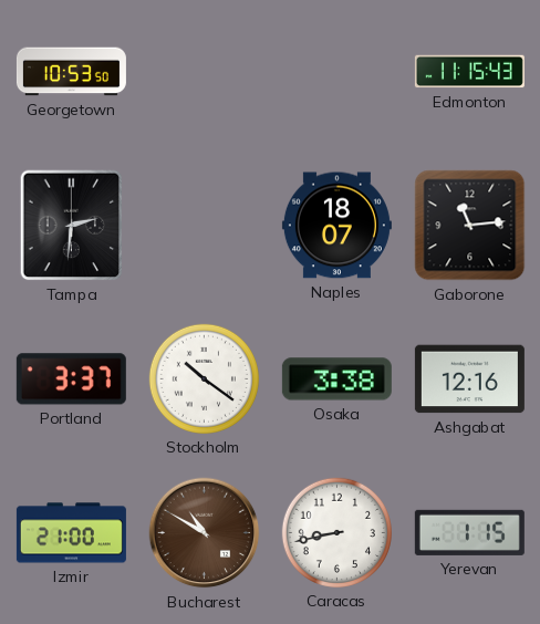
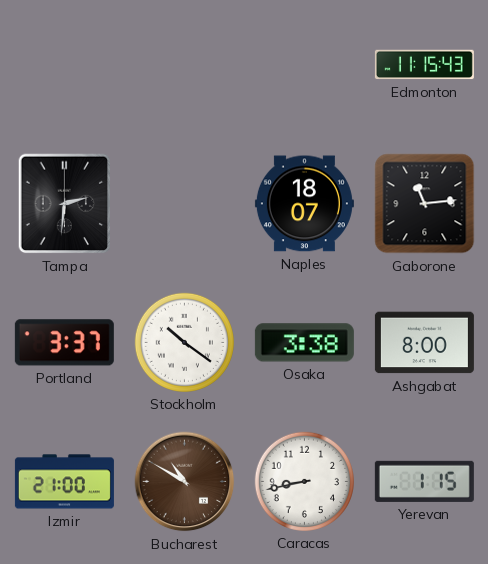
Georgetown: 10:53 -> none
Ashgabat: 12:16 -> 8:00
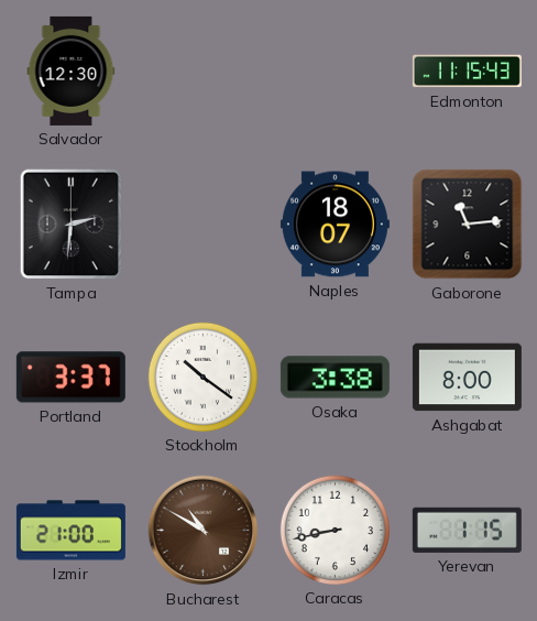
Salvador: none -> 12:30
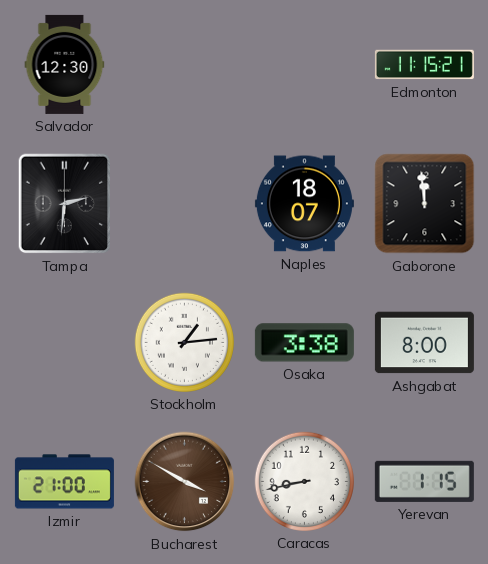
Edmonton: 11:15:43 -> 11:15:21
Gaborone: 11:14 -> 11:59
Portland: 3:37 -> none
Stockholm: 10:21 -> 1:14
Bucharest: 10:50 -> 3:50
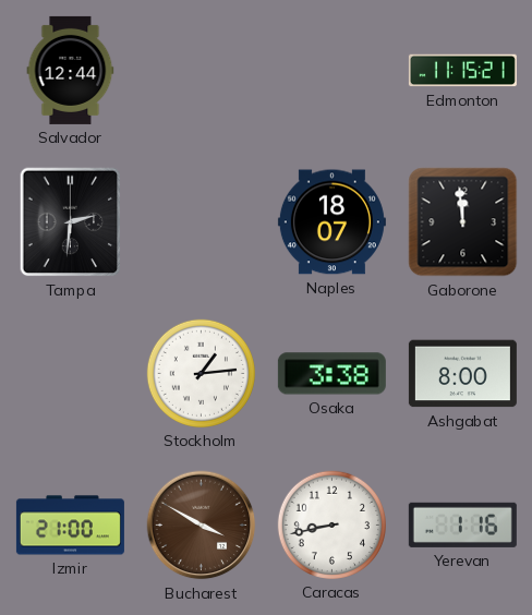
Salvador: 12:30 -> 12:44
Yerevan: 1:15 -> 1:16
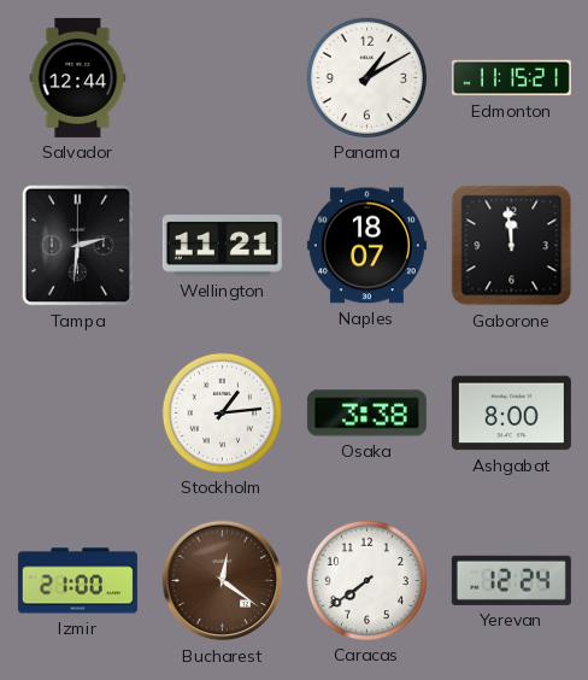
Panama: none -> 1:10
Wellington: none -> 11:21
Bucharest: 3:50 -> 12:21
Caracas: 8:43 -> 7:39
Yerevan: 1:16 -> 12:24
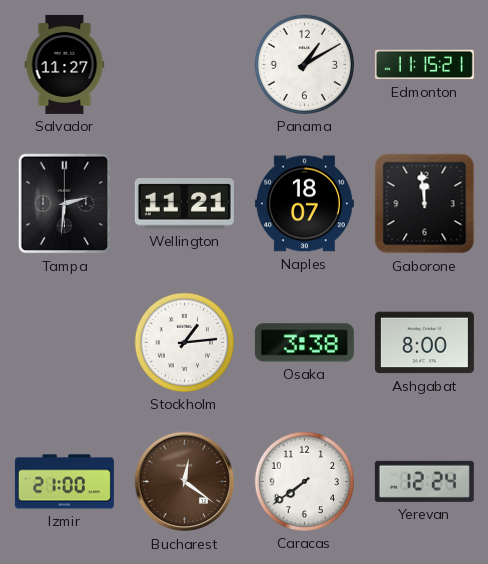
Salvador: 12:44 -> 11:27
